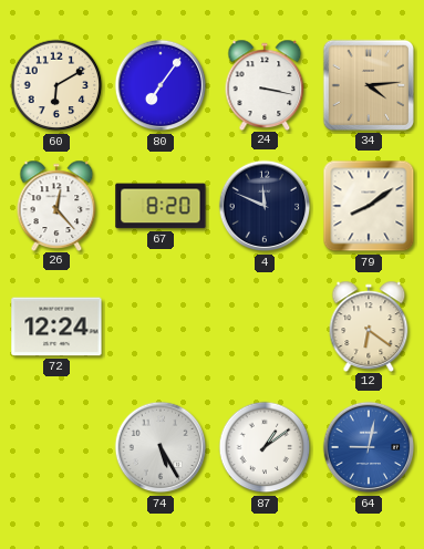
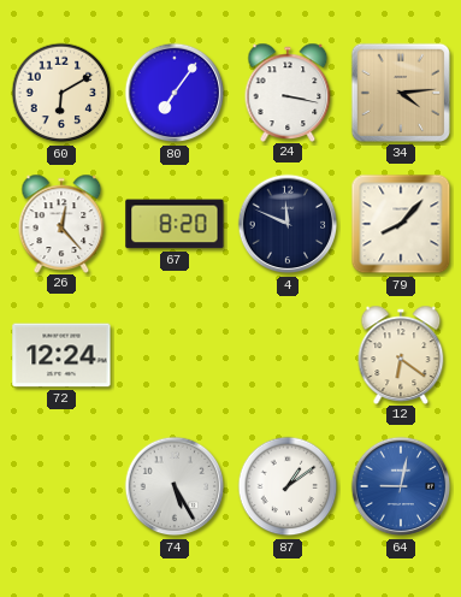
79: 8:09 -> 8:07
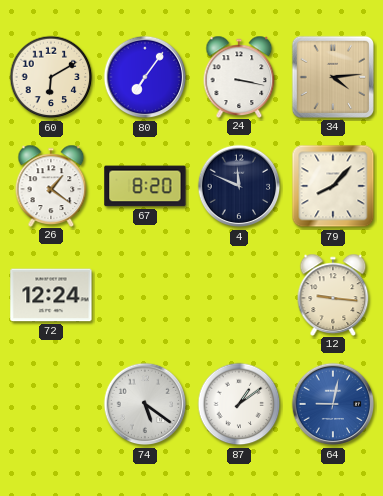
26: 12:23 -> 1:21
12: 6:21 -> 9:16
74: 5:25 -> 5:21
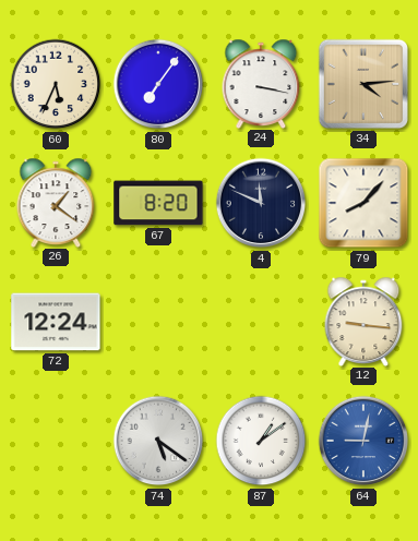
60: 6:10 -> 5:34
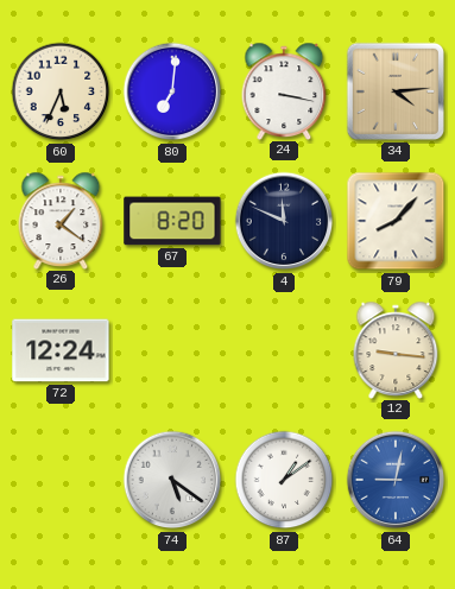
80: 7:06 -> 7:01
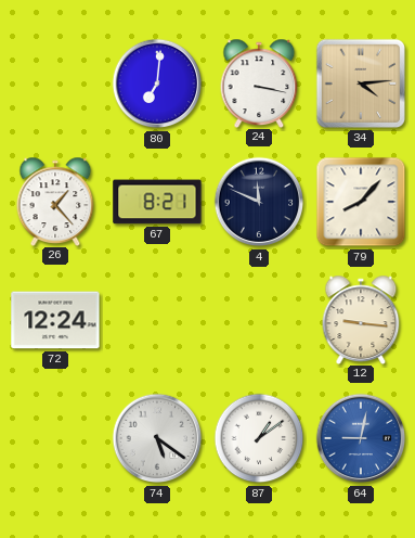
60: 5:34 -> none
26: 1:21 -> 1:23
67: 8:20 -> 8:21
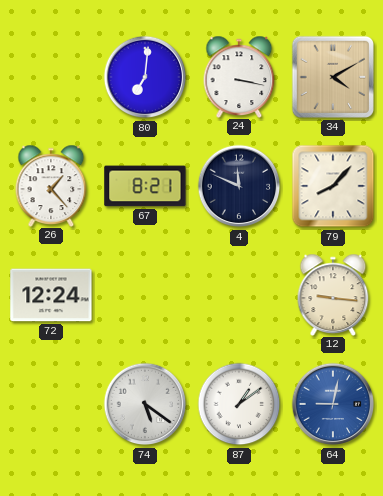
34: 4:14 -> 4:10
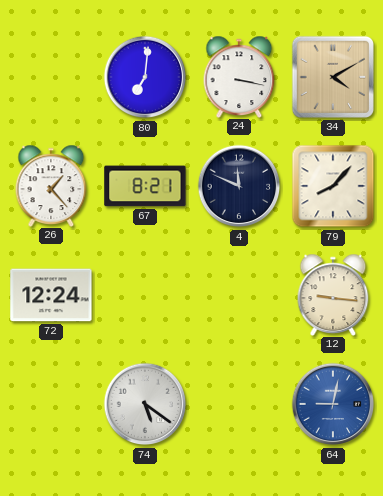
87: 1:09 -> none
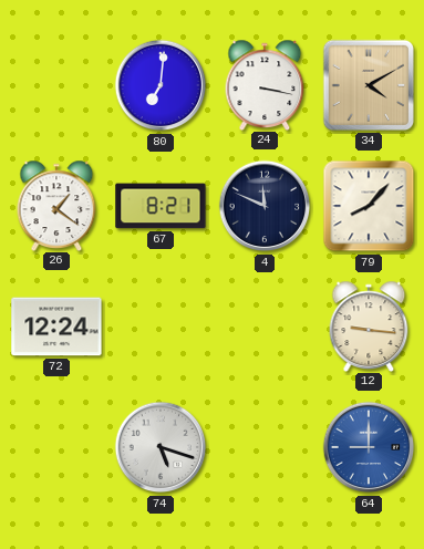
26: 1:23 -> 1:21
74: 5:21 -> 5:18
64: 9:02 -> 9:00
